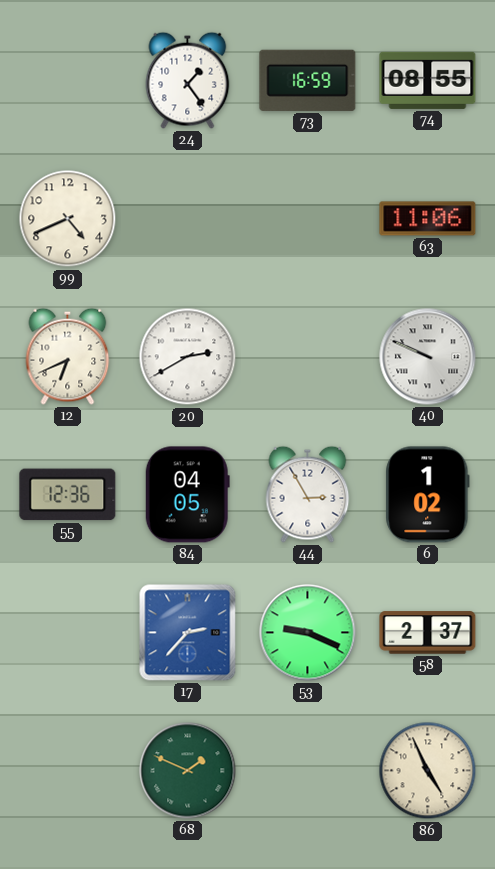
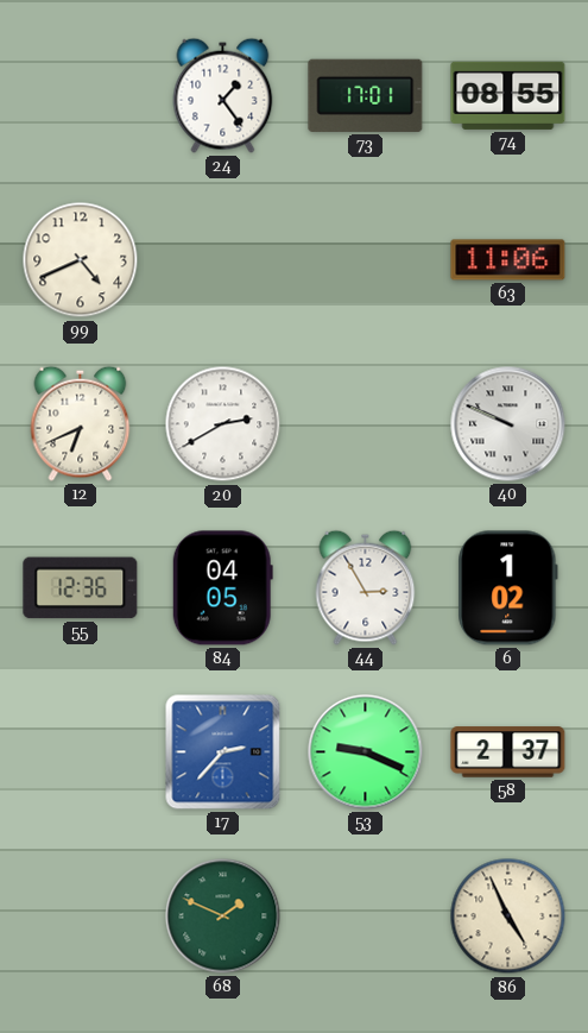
73: 16:59 -> 17:01
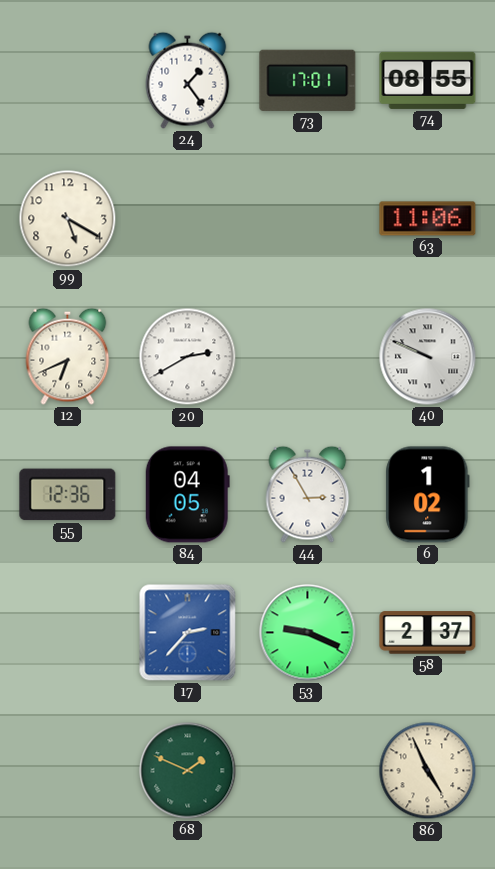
99: 4:41 -> 5:20
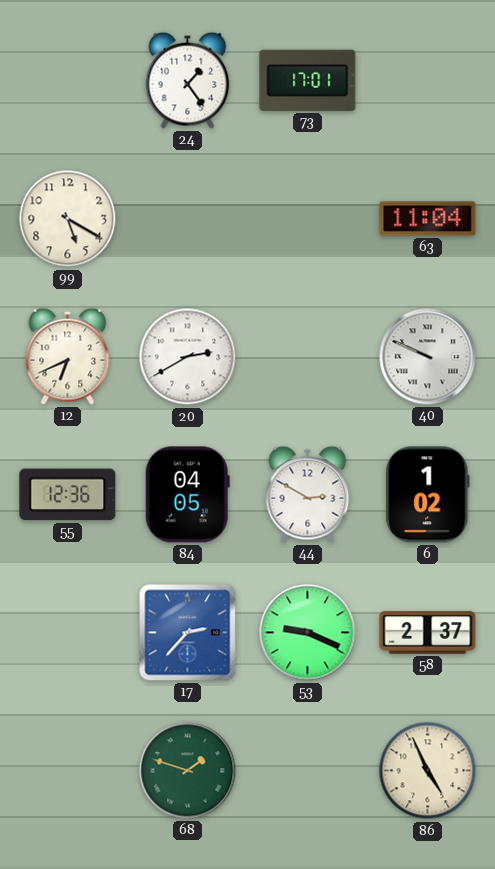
74: 08:55 -> none
63: 11:06 -> 11:04
44: 2:55 -> 2:50
68: 1:49 -> 1:48
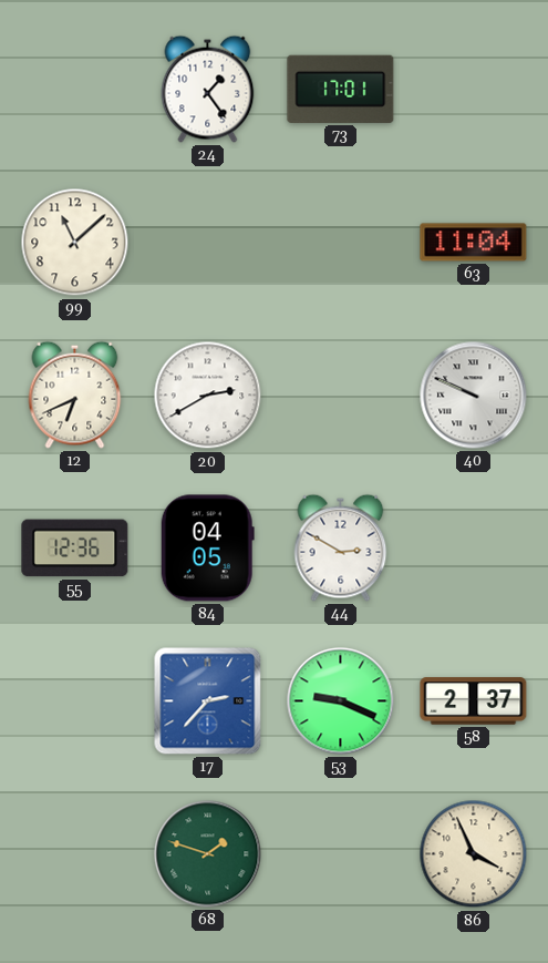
99: 5:20 -> 11:08
6: 1:02 -> none
86: 4:56 -> 3:56
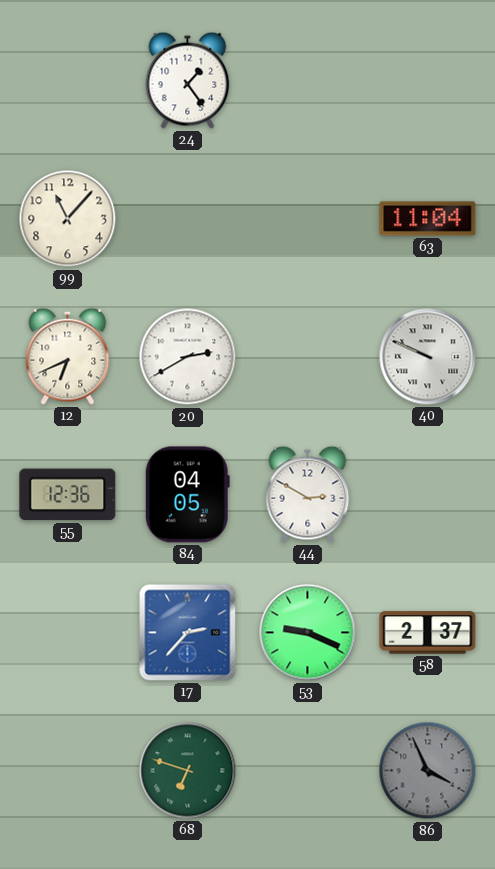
73: 17:01 -> none
99: 11:08 -> 11:07
68: 1:48 -> 6:48
86 dial: cream -> grey
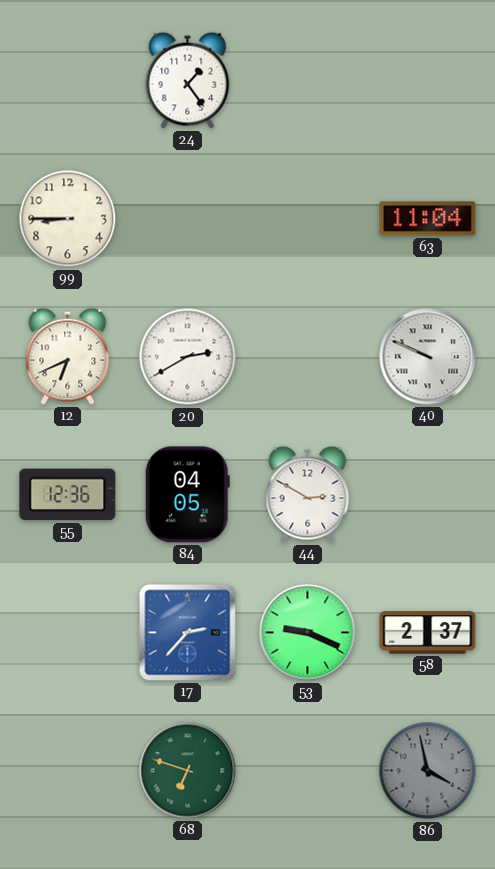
99: 11:07 -> 8:45
86: 3:56 -> 3:58
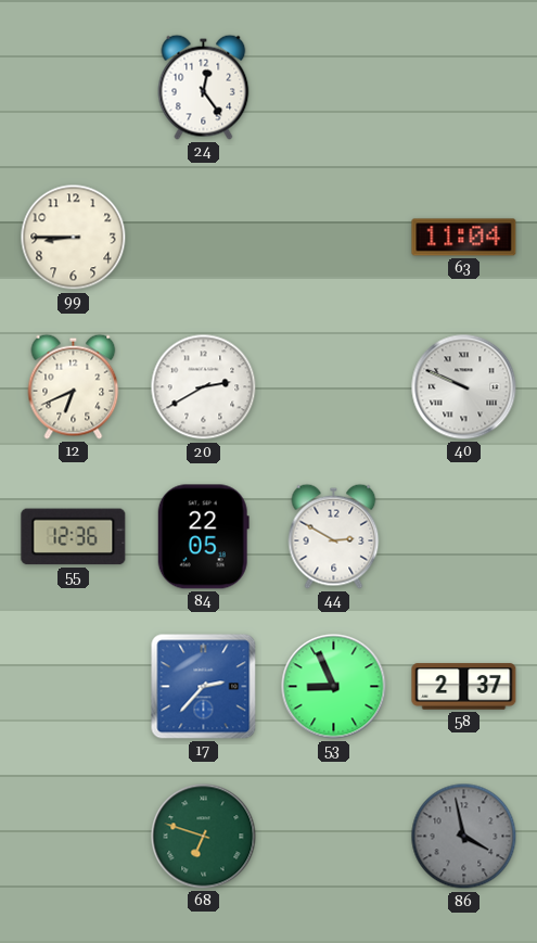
24: 1:24 -> 12:24
84: 04:05 -> 22:05
53: 9:19 -> 8:56
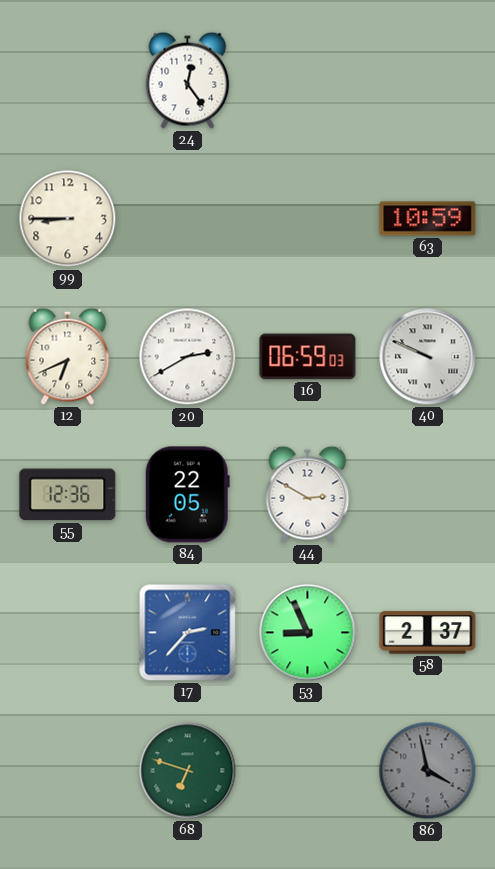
63: 11:04 -> 10:59
16: none -> 06:59
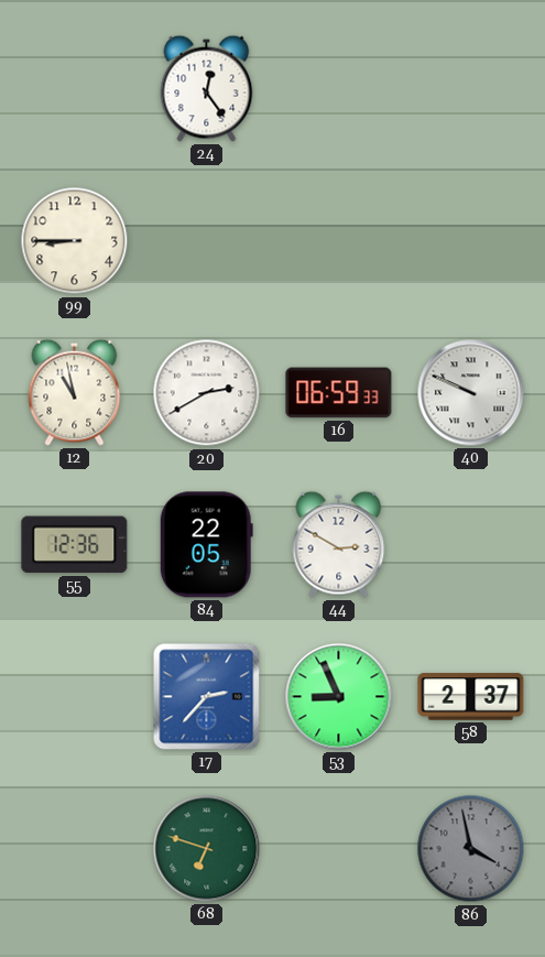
63: 10:59 -> none
12: 6:41 -> 10:58
16: 06:59:03 -> 06:59:33
